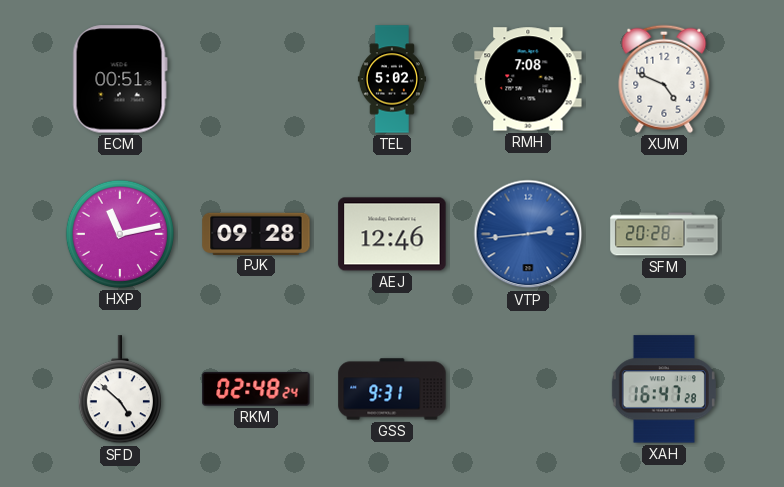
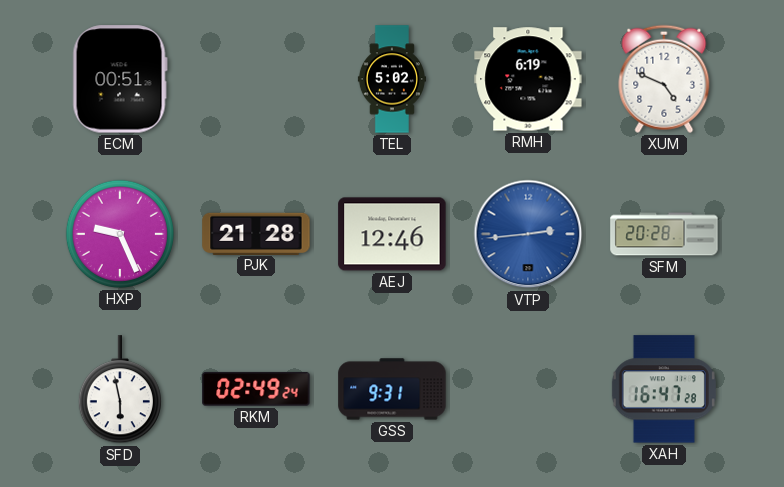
RMH: 7:08 -> 6:19
HXP: 11:13 -> 9:26
PJK: 09:28 -> 21:28
SFD: 4:52 -> 5:58
RKM: 02:48 -> 02:49
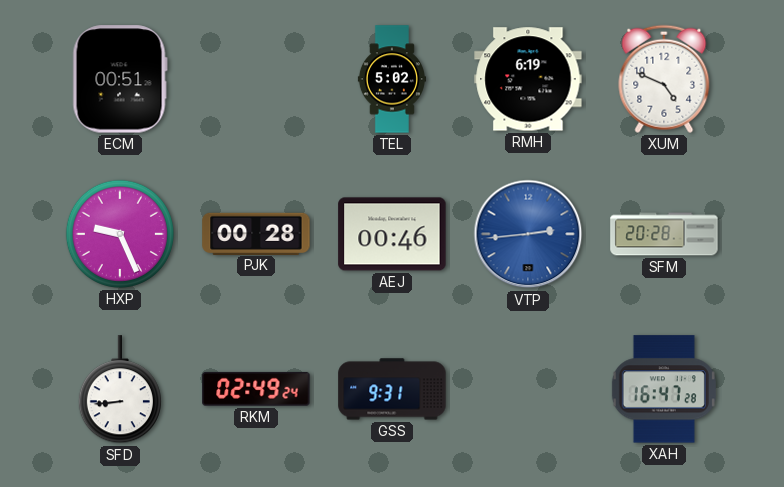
PJK: 21:28 -> 00:28
AEJ: 12:46 -> 00:46
SFD: 5:58 -> 8:44
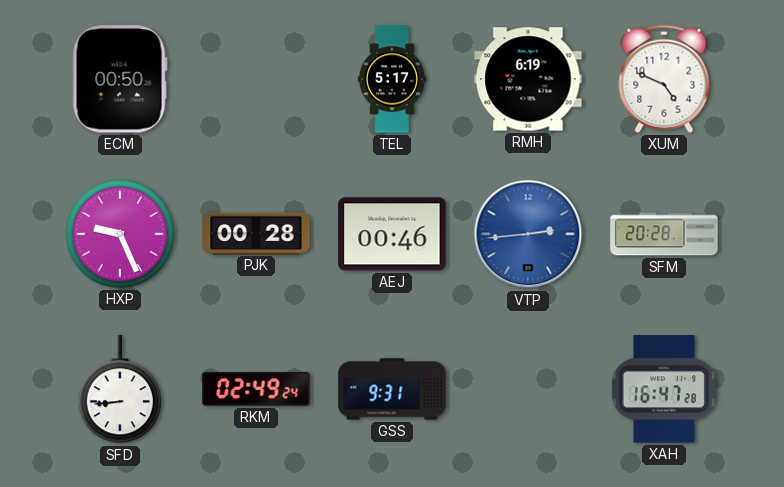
ECM: 00:51 -> 00:50
TEL: 5:02 -> 5:17
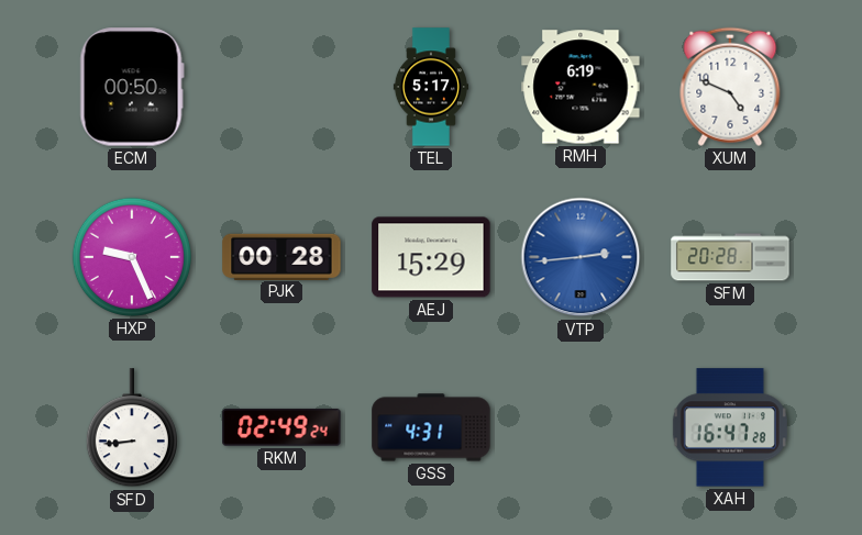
AEJ: 00:46 -> 15:29
GSS: 9:31 -> 4:31
